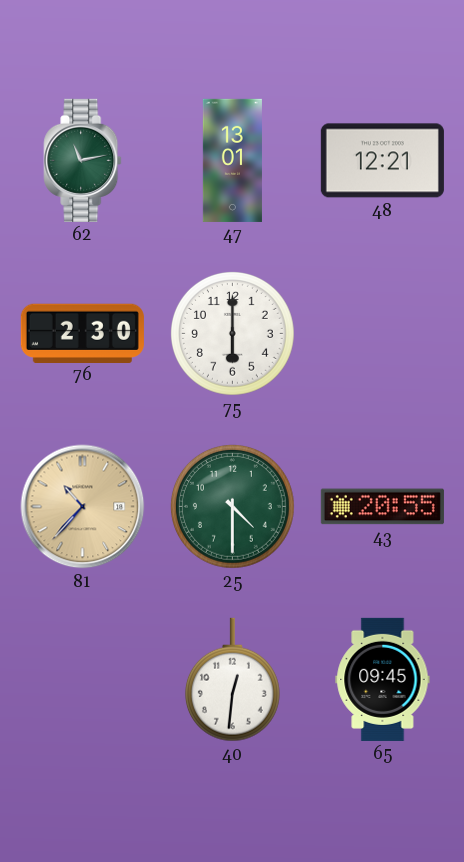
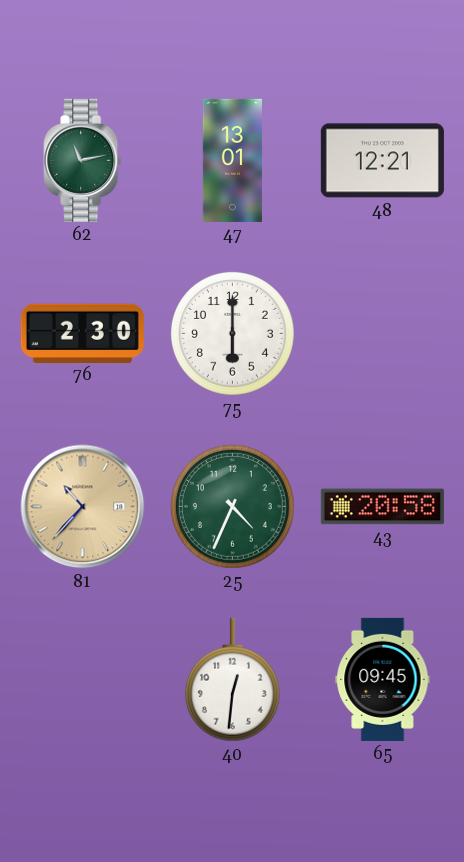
25: 4:30 -> 4:34
43: 20:55 -> 20:58
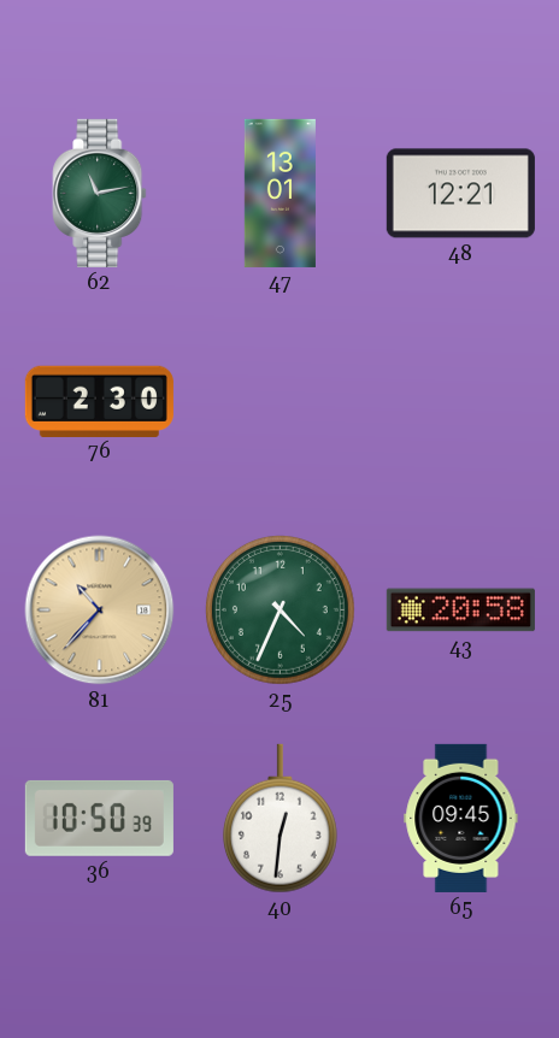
75: 6:00 -> none
36: none -> 10:50
